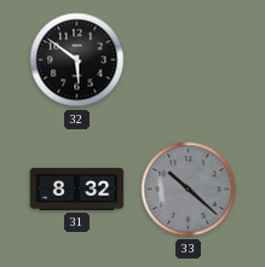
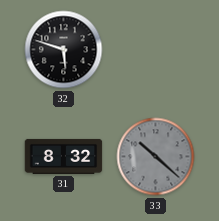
32: 5:51 -> 5:48
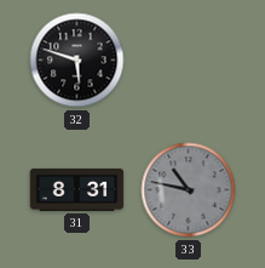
31: 8:32 -> 8:31
33: 10:22 -> 10:47
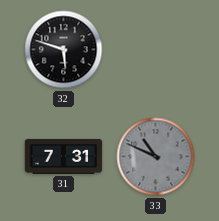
31: 8:31 -> 7:31
33: 10:47 -> 10:49
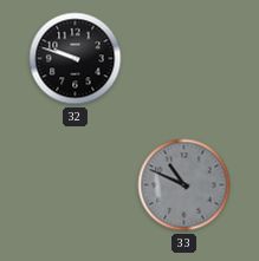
32: 5:48 -> 9:48
31: 7:31 -> none
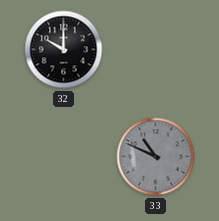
32: 9:48 -> 10:00
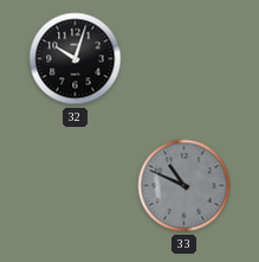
32: 10:00 -> 10:03
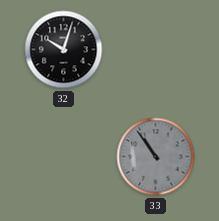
33: 10:49 -> 10:54
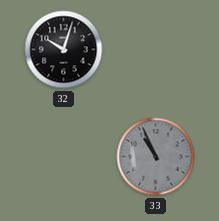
33: 10:54 -> 10:56
